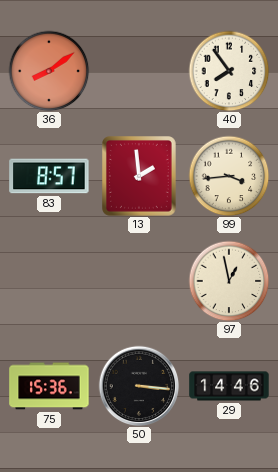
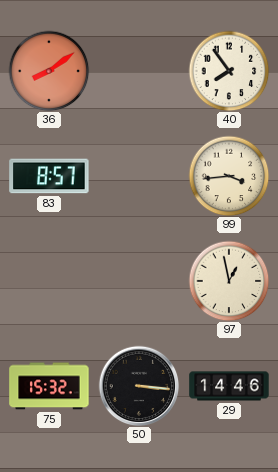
13: 1:59 -> none
75: 15:36 -> 15:32
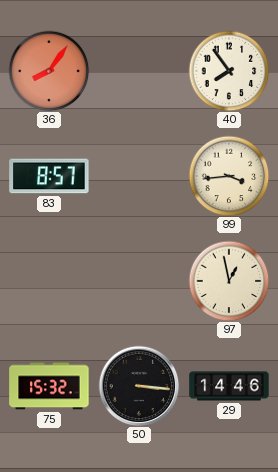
36: 8:09 -> 8:06
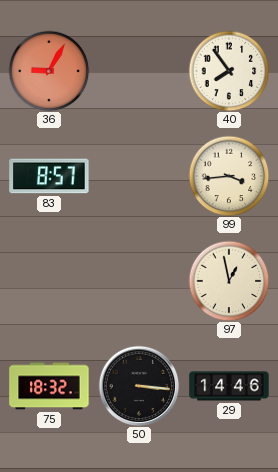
36: 8:06 -> 9:05
75: 15:32 -> 18:32
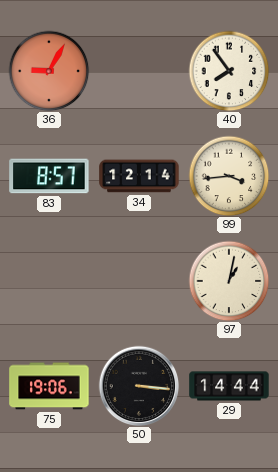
34: none -> 12:14
97: 12:58 -> 1:02
75: 18:32 -> 19:06
29: 14:46 -> 14:44
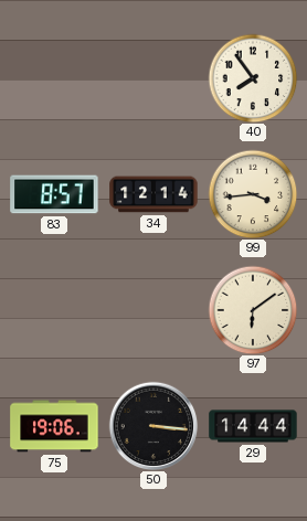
36: 9:05 -> none
97: 1:02 -> 6:09
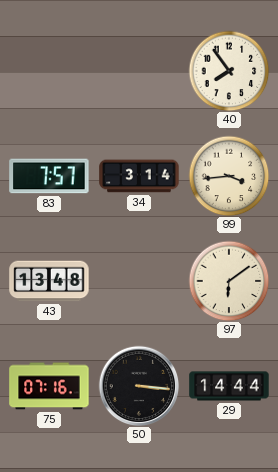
83: 8:57 -> 7:57
34: 12:14 -> 3:14
43: none -> 13:48
75: 19:06 -> 07:16
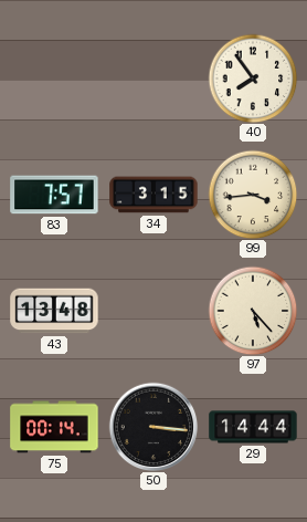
34: 3:14 -> 3:15
97: 6:09 -> 5:23
75: 07:16 -> 00:14
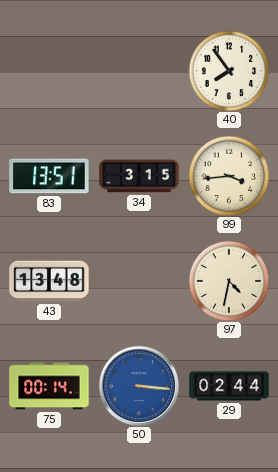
83: 7:57 -> 13:51
97: 5:23 -> 4:32
50 dial: black -> blue
29: 14:44 -> 02:44
